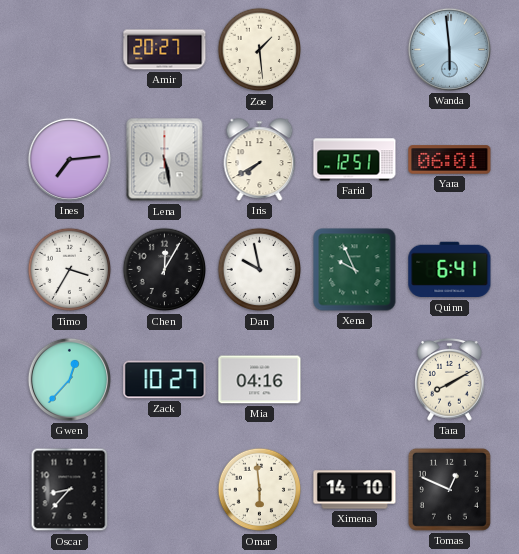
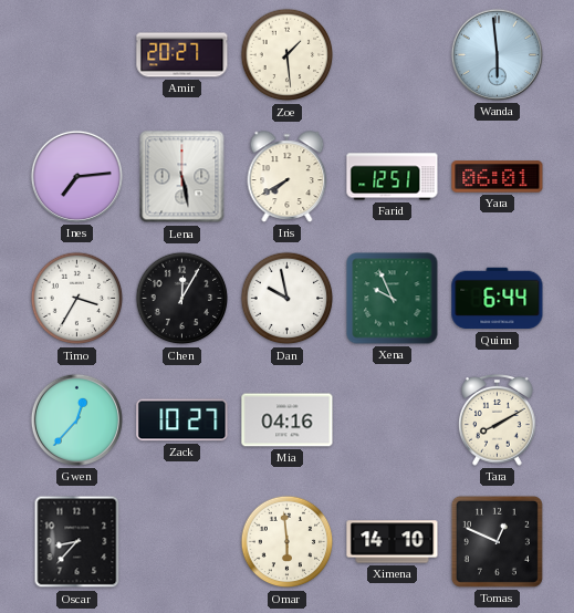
Quinn: 6:41 -> 6:44
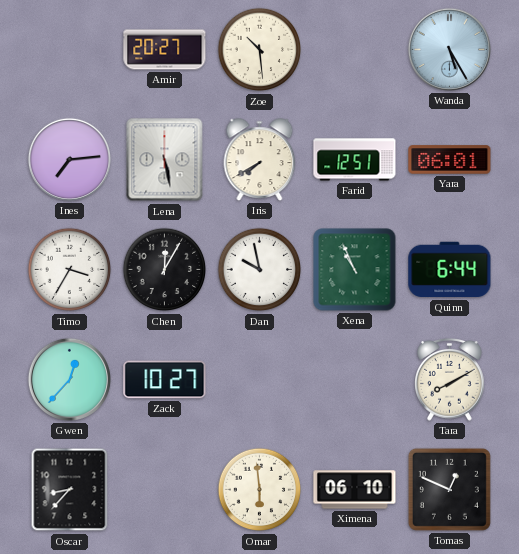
Zoe: 1:29 -> 10:29
Wanda: 5:59 -> 5:25
Xena: 9:56 -> 10:56
Mia: 04:16 -> none
Ximena: 14:10 -> 06:10
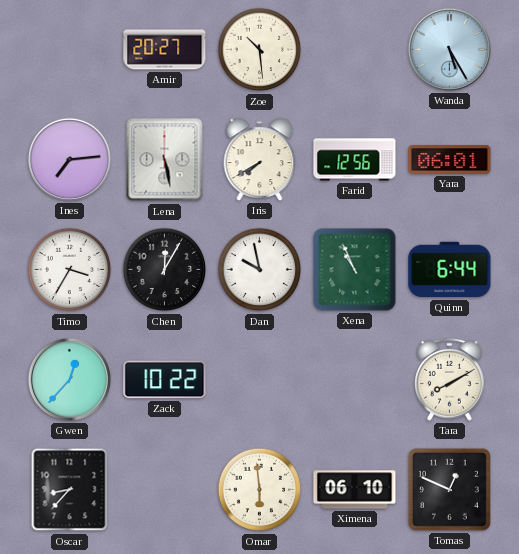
Farid: 12:51 -> 12:56
Zack: 10:27 -> 10:22
